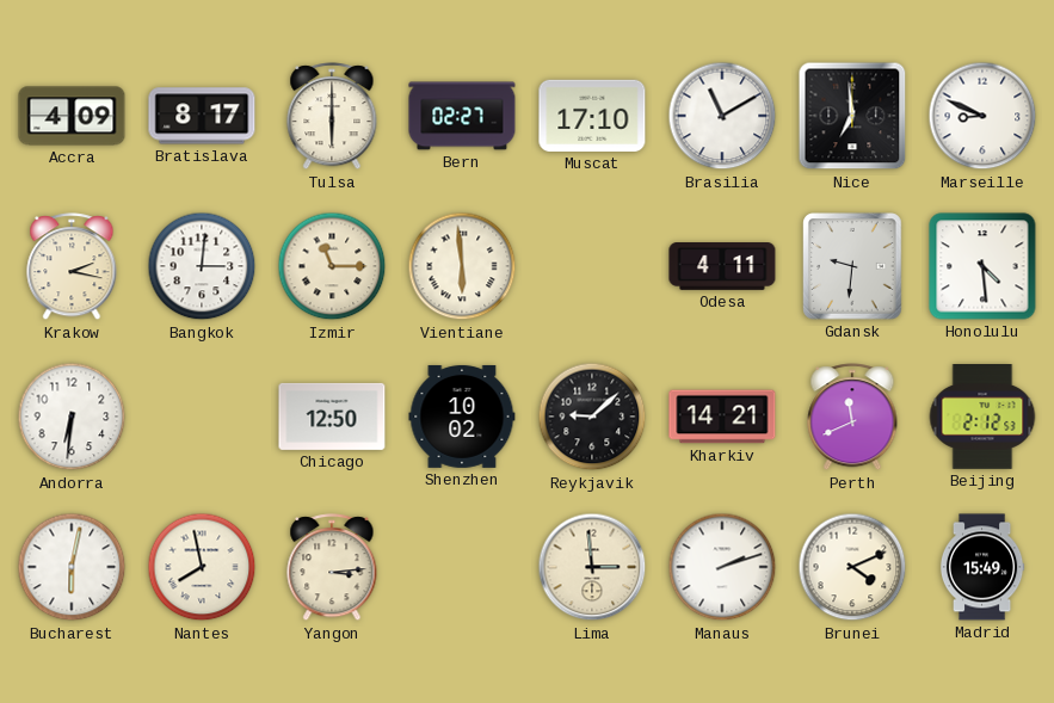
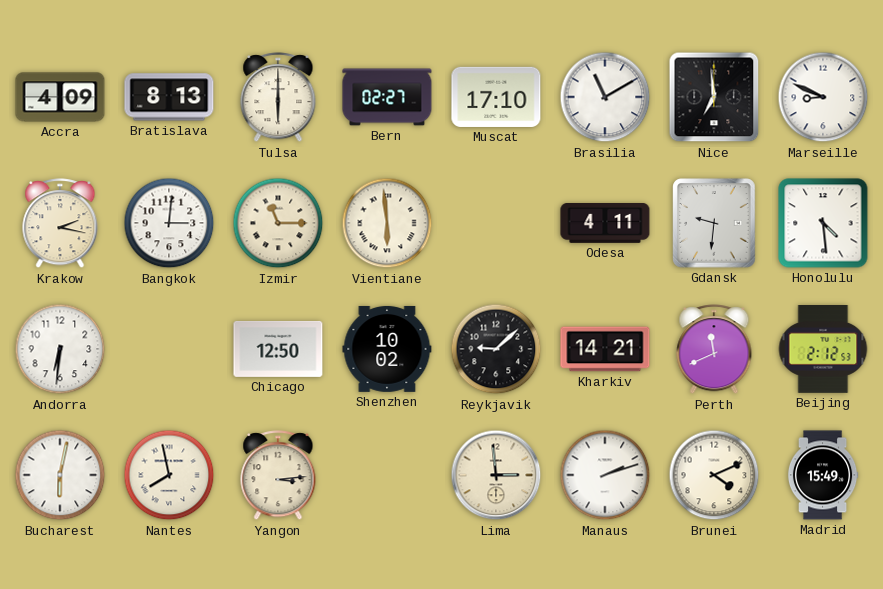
Bratislava: 8:17 -> 8:13
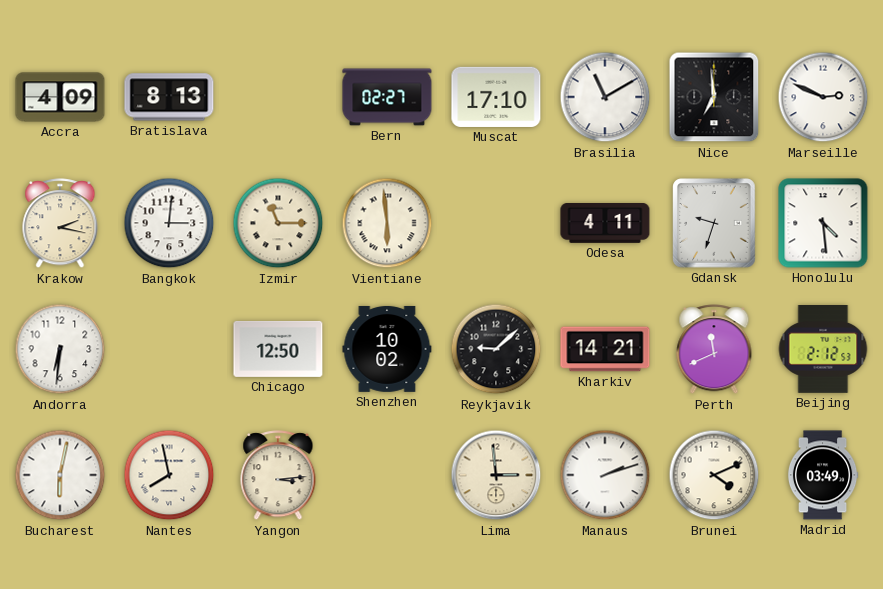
Tulsa: 6:00 -> none
Marseille: 8:49 -> 2:49
Gdansk: 9:31 -> 9:33
Madrid: 15:49 -> 03:49
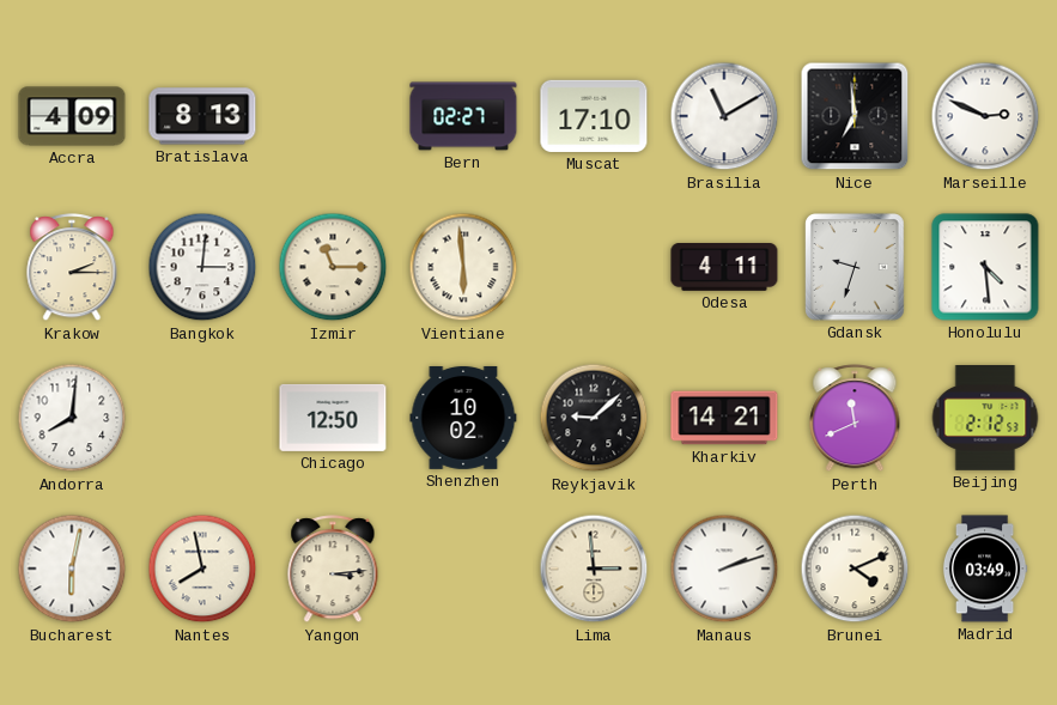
Krakow: 2:17 -> 2:15
Andorra: 6:31 -> 8:01
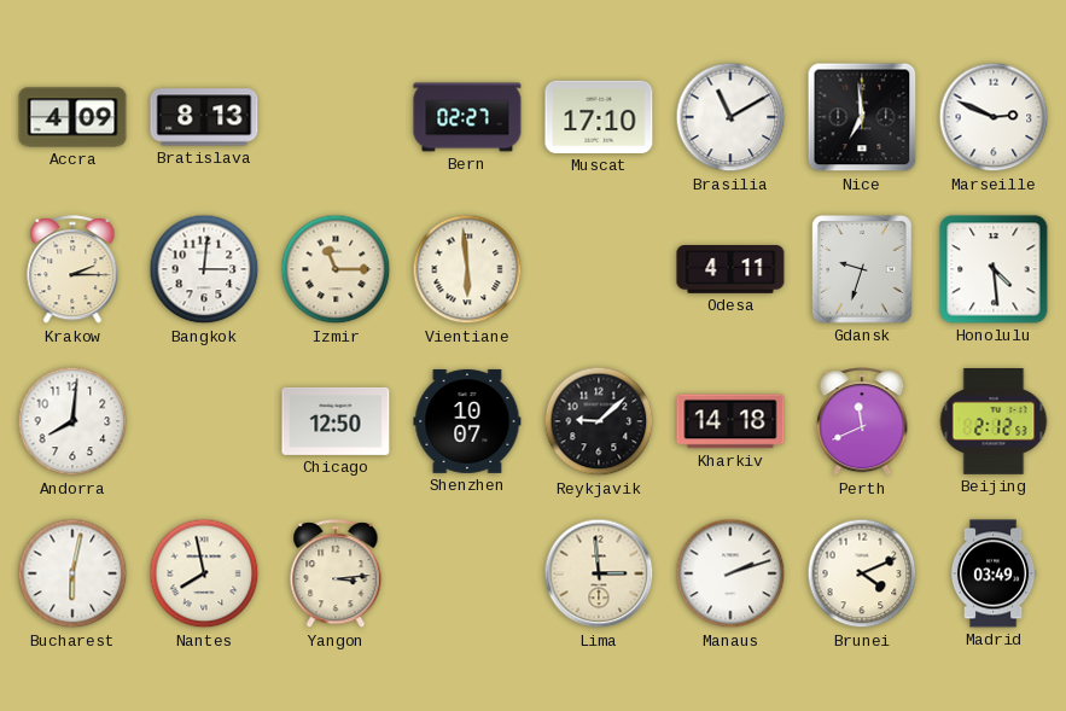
Shenzhen: 10:02 -> 10:07
Kharkiv: 14:21 -> 14:18
